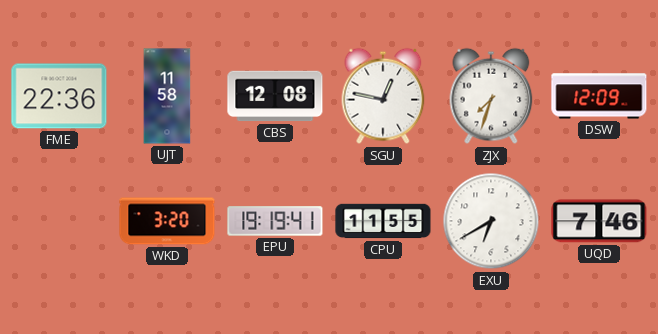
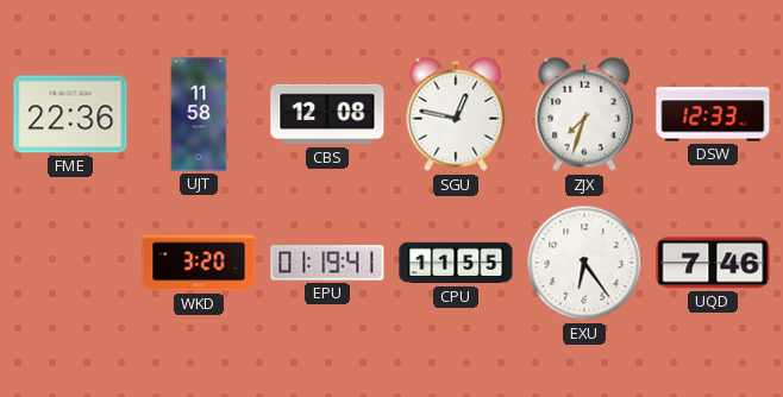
DSW: 12:09 -> 12:33
EPU: 19:19 -> 01:19
EXU: 6:40 -> 6:24
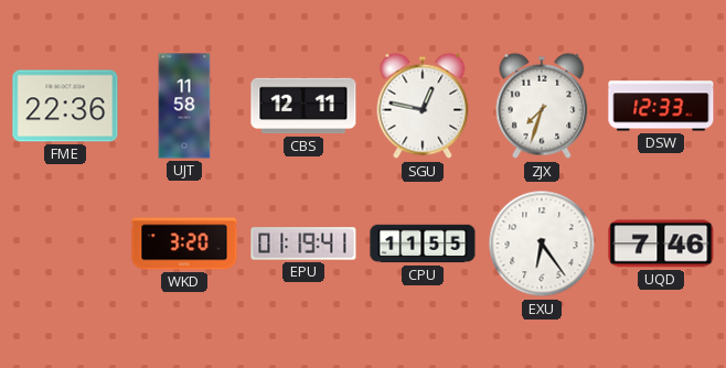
CBS: 12:08 -> 12:11
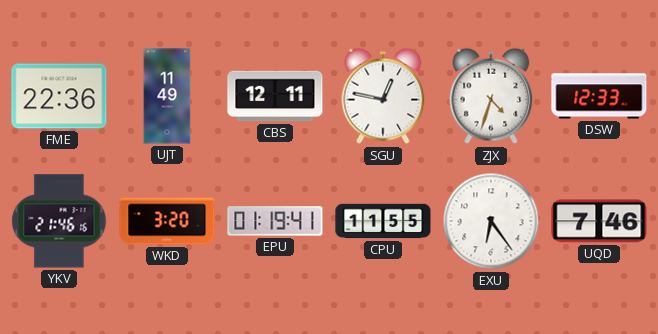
UJT: 11:58 -> 11:49
ZJX: 7:33 -> 4:33
YKV: none -> 21:46
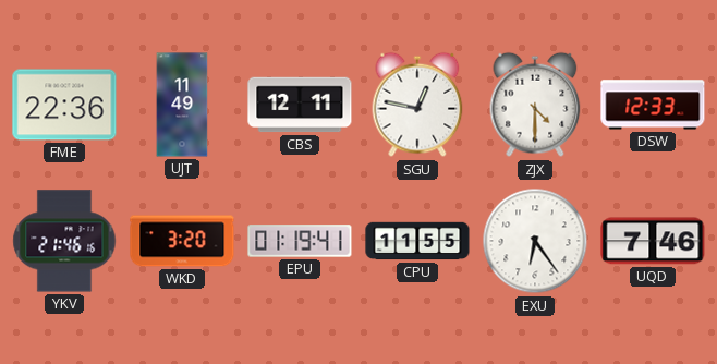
ZJX: 4:33 -> 4:30
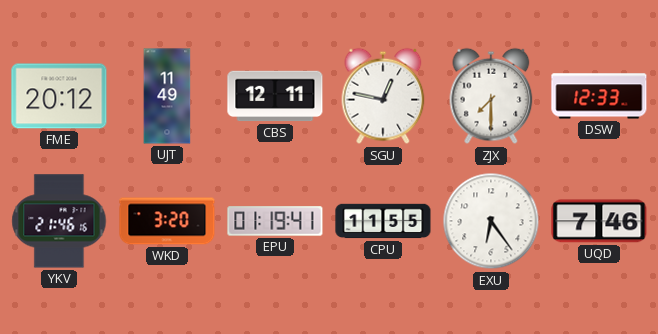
FME: 22:36 -> 20:12
ZJX: 4:30 -> 7:30
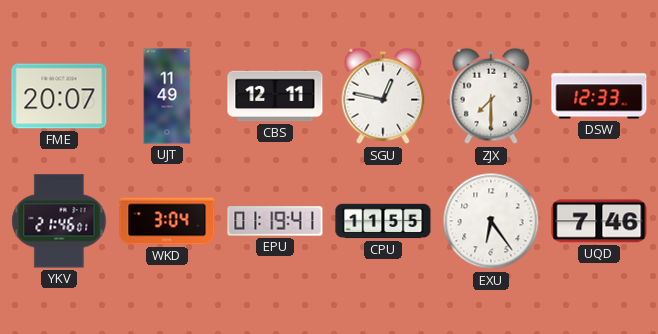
FME: 20:12 -> 20:07
YKV: 21:46:16 -> 21:46:01
WKD: 3:20 -> 3:04
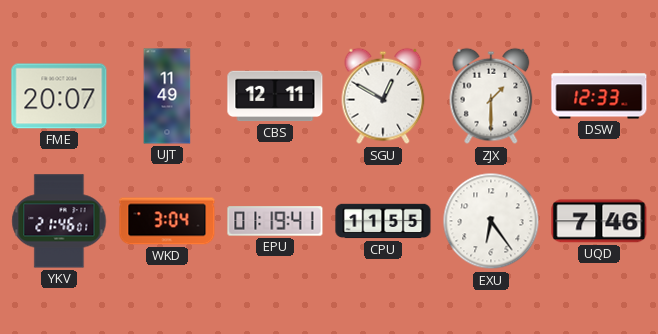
SGU: 12:47 -> 12:50
ZJX: 7:30 -> 1:30
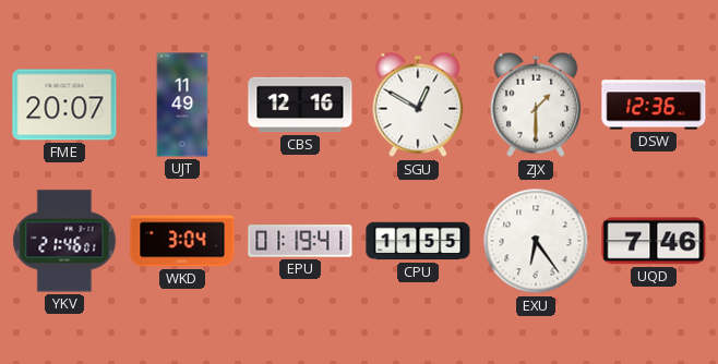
CBS: 12:11 -> 12:16
DSW: 12:33 -> 12:36
